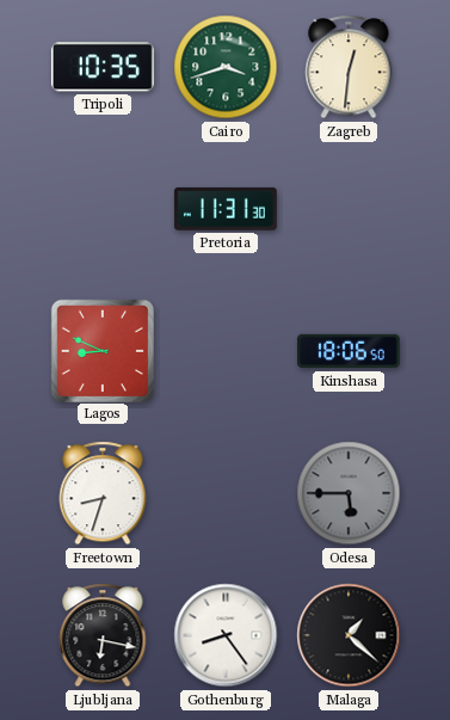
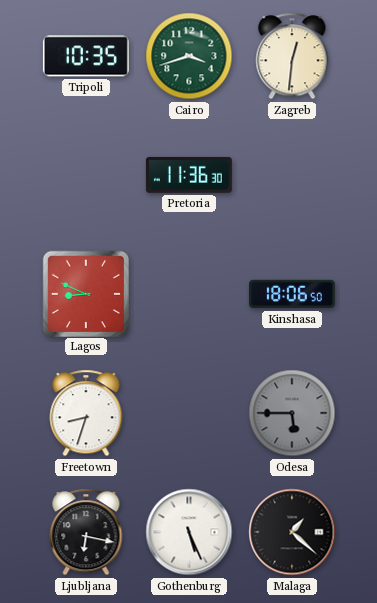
Pretoria: 11:31 -> 11:36
Gothenburg: 8:24 -> 5:26
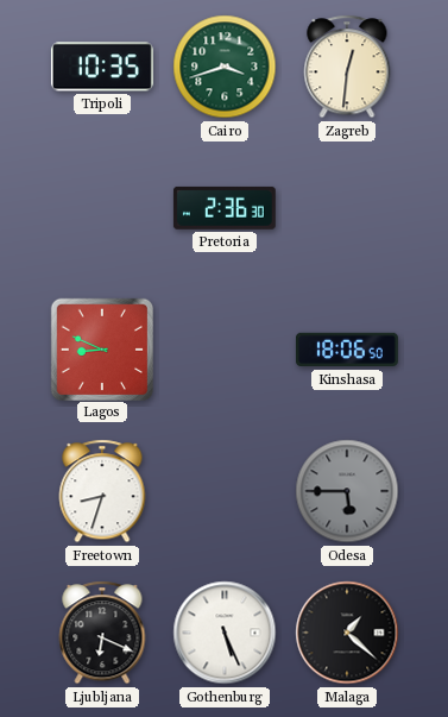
Pretoria: 11:36 -> 2:36
Ljubljana: 6:17 -> 6:19
